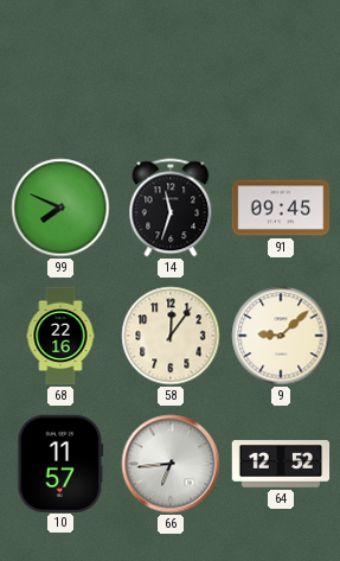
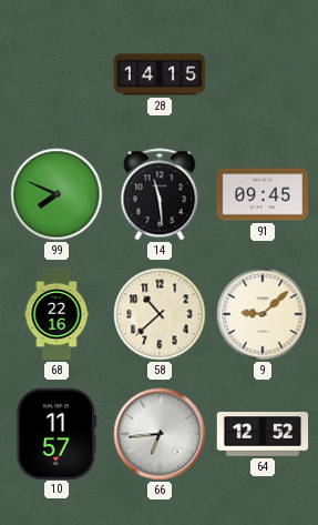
28: none -> 14:15
14: 11:33 -> 11:29
58: 12:06 -> 10:38
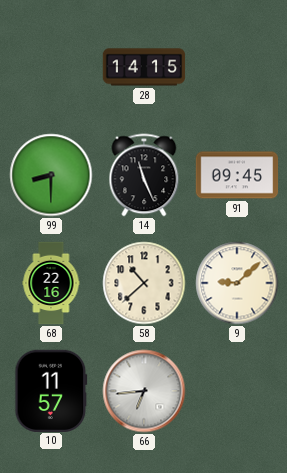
99: 7:49 -> 8:30
14: 11:29 -> 11:26
64: 12:52 -> none
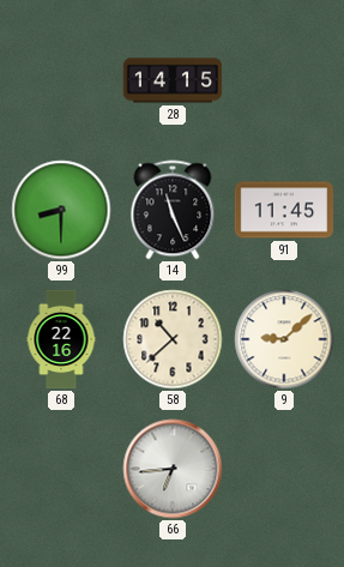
91: 09:45 -> 11:45
10: 11:57 -> none
